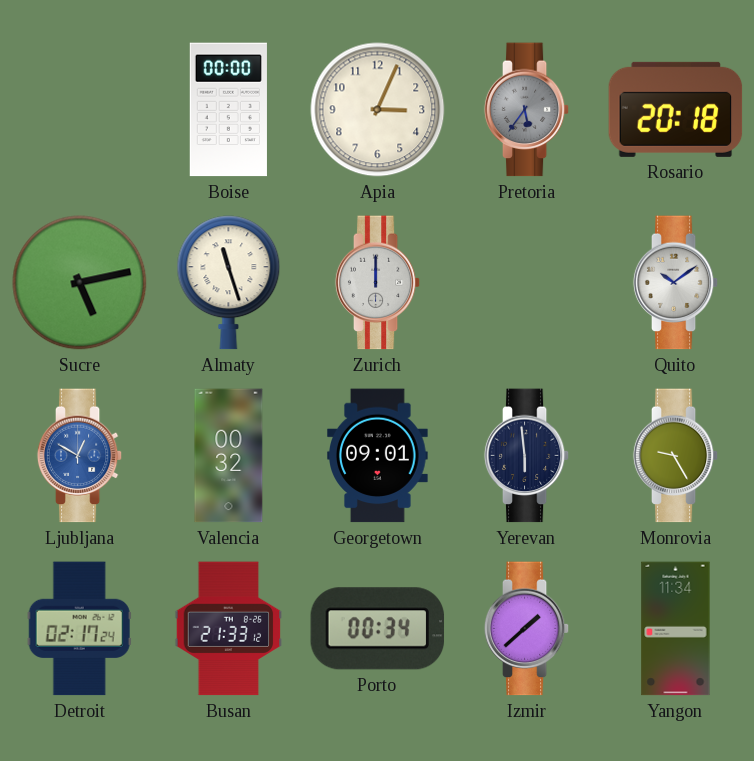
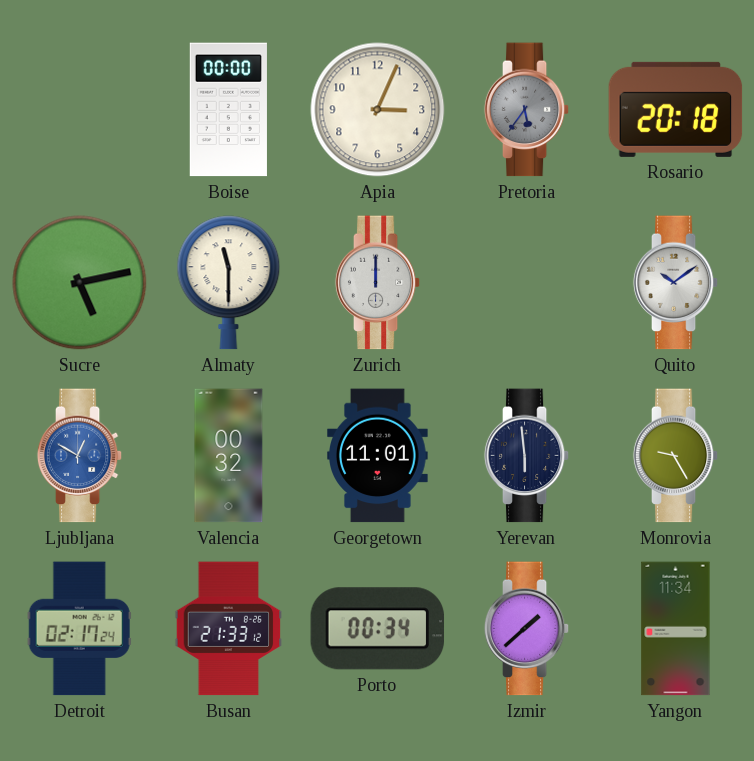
Almaty: 11:27 -> 11:30
Georgetown: 09:01 -> 11:01
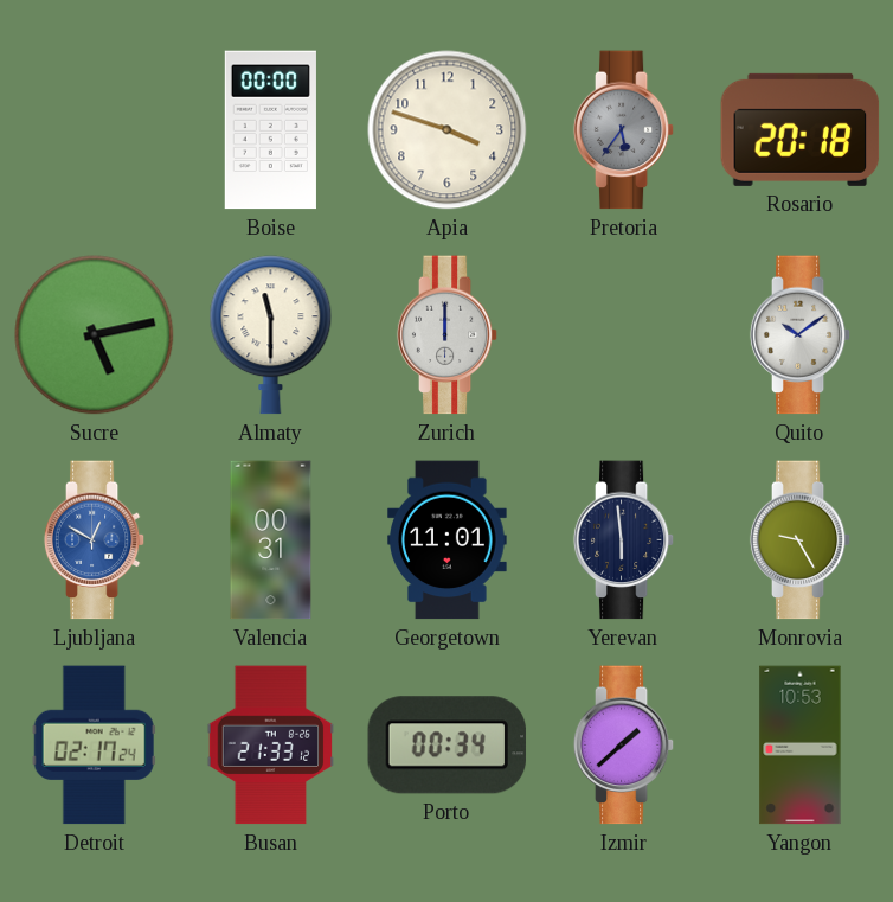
Apia: 3:04 -> 3:48
Valencia: 00:32 -> 00:31
Yangon: 11:34 -> 10:53
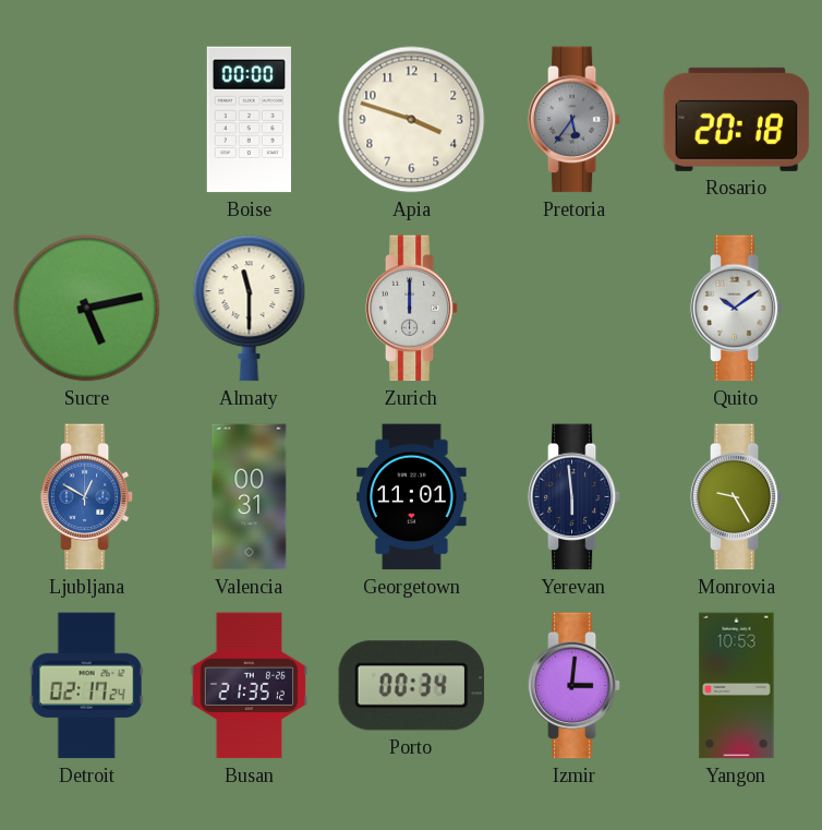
Busan: 21:33 -> 21:35
Izmir: 1:38 -> 3:01
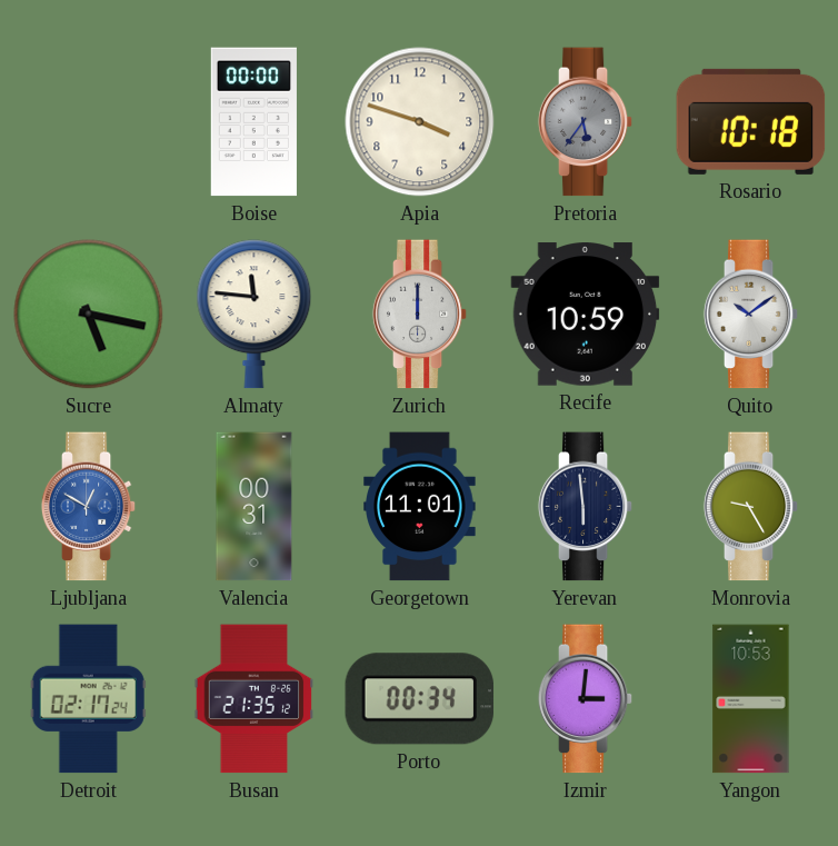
Rosario: 20:18 -> 10:18
Sucre: 5:13 -> 5:17
Almaty: 11:30 -> 11:46
Recife: none -> 10:59
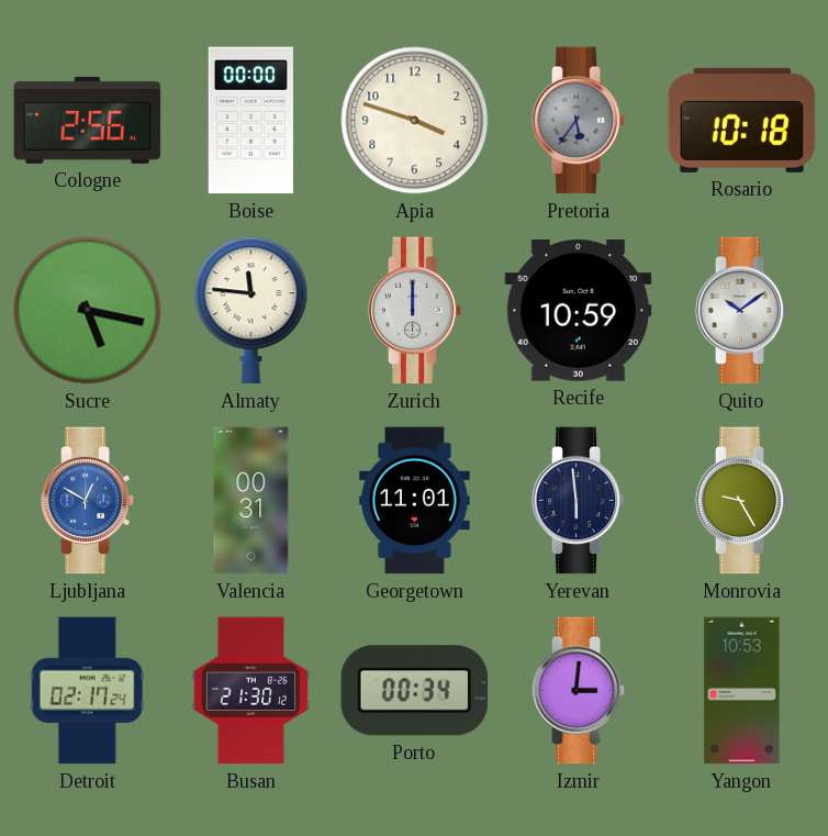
Cologne: none -> 2:56
Busan: 21:35 -> 21:30
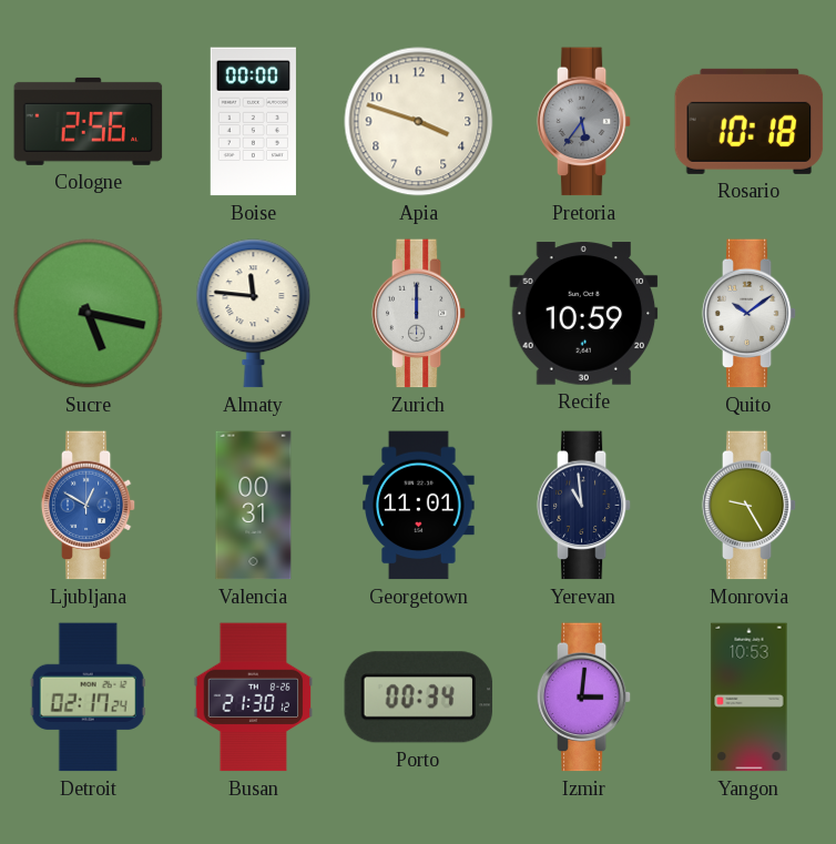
Yerevan: 5:59 -> 10:59
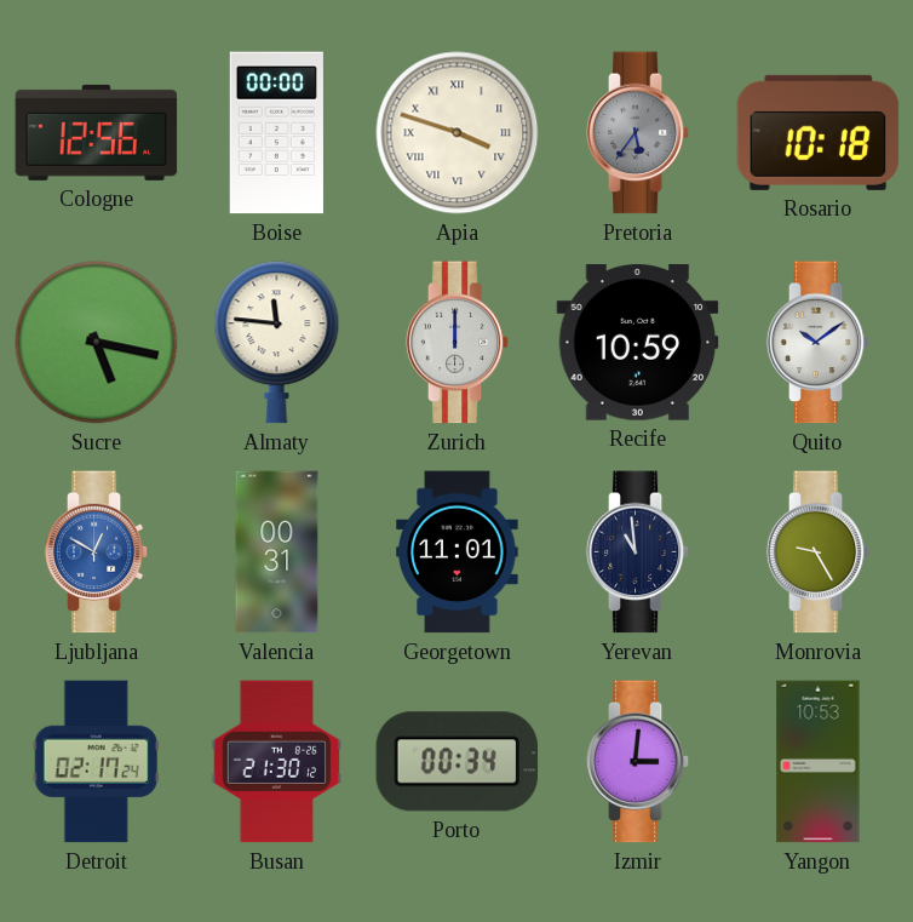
Cologne: 2:56 -> 12:56
Apia numerals: Arabic -> Roman
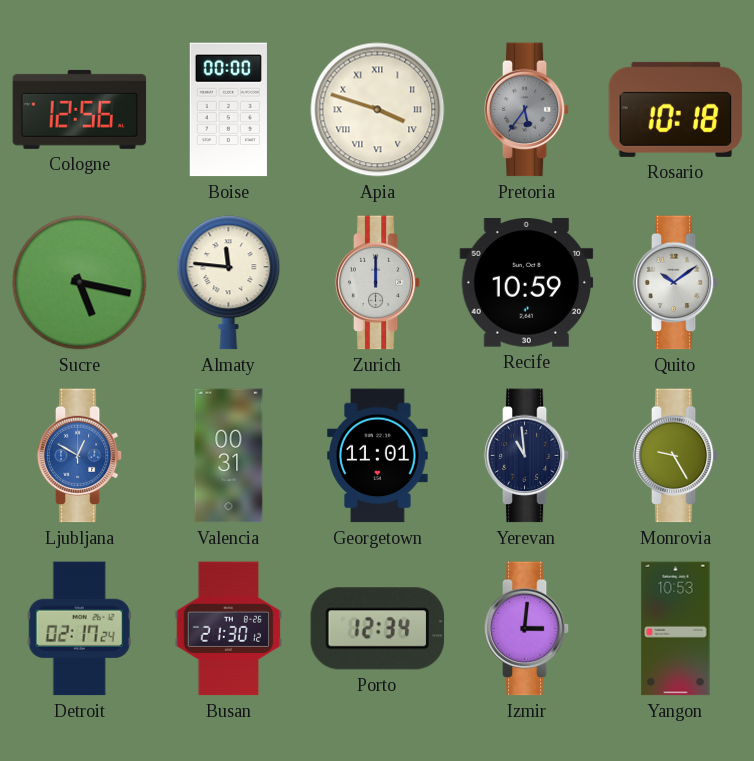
Porto: 00:34 -> 12:34
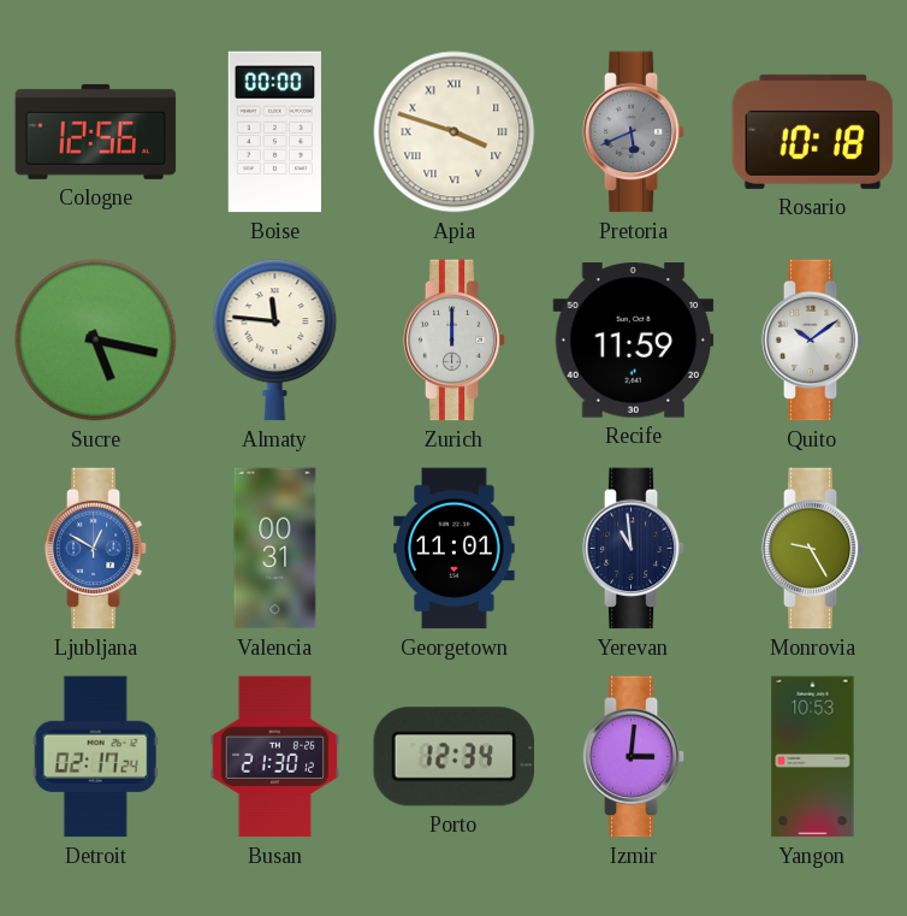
Pretoria: 5:36 -> 5:41
Recife: 10:59 -> 11:59
